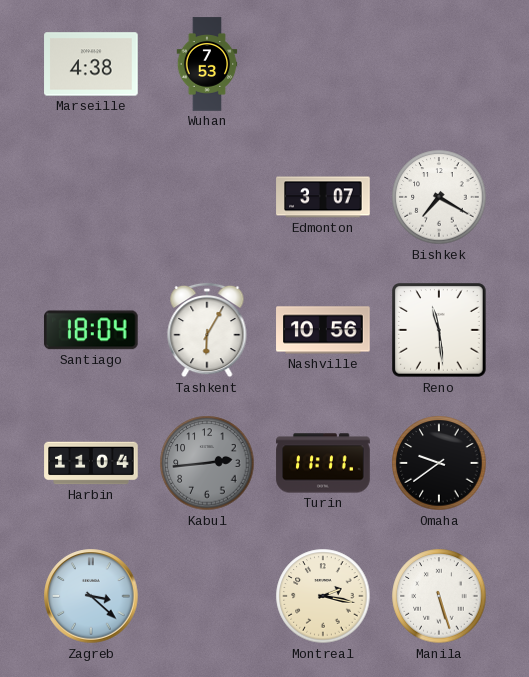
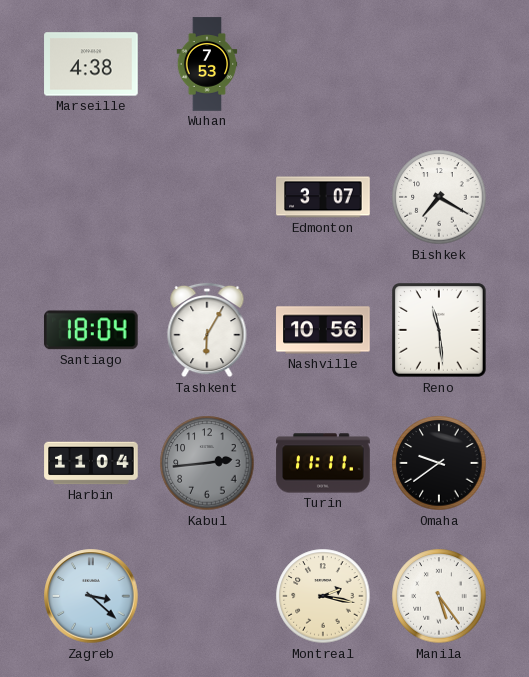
Manila: 5:27 -> 5:24
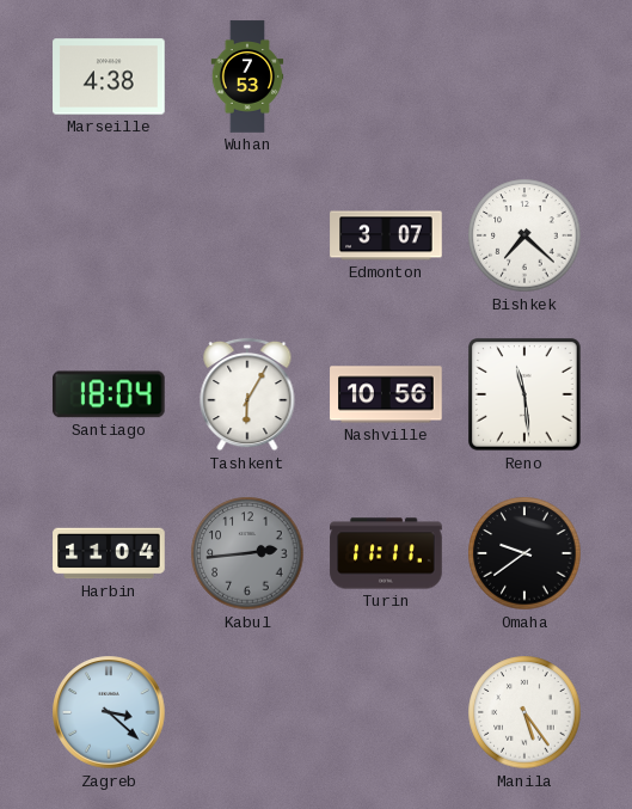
Bishkek: 7:20 -> 7:22
Montreal: 2:17 -> none
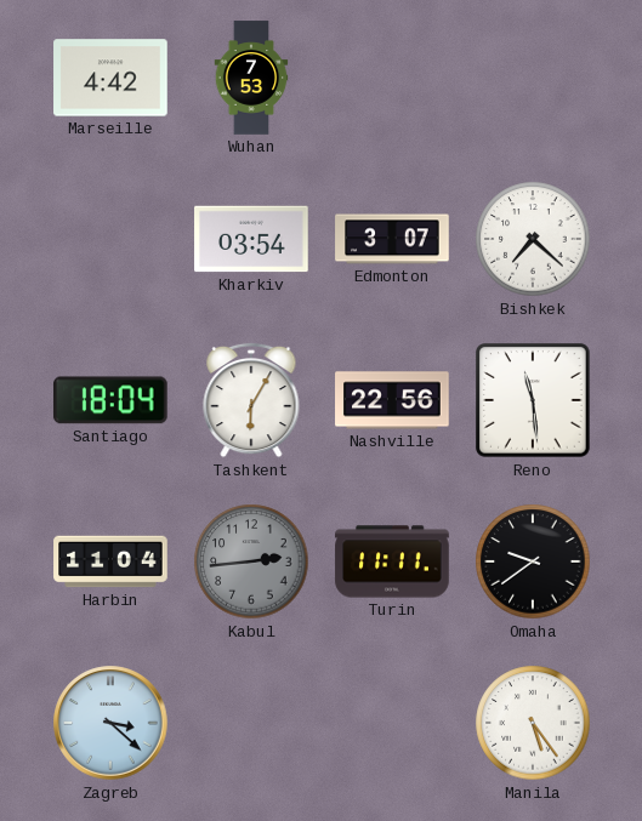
Marseille: 4:38 -> 4:42
Kharkiv: none -> 03:54
Nashville: 10:56 -> 22:56
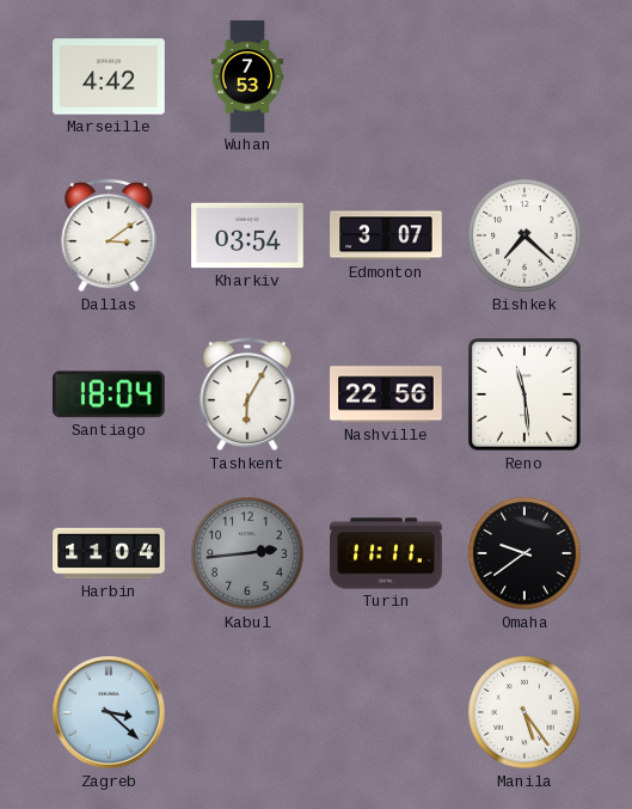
Dallas: none -> 3:09
